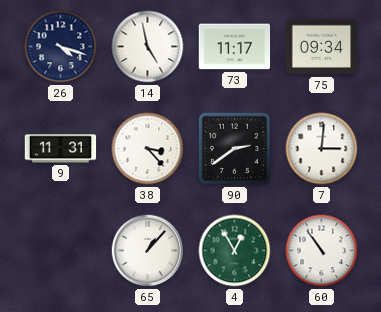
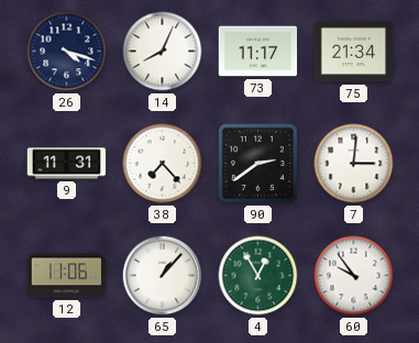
14: 4:58 -> 8:04
75: 09:34 -> 21:34
38: 3:23 -> 7:23
12: none -> 11:06
60: 10:54 -> 9:54
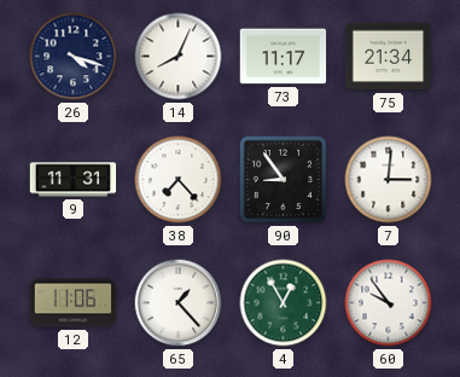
90: 2:39 -> 8:54
65: 1:07 -> 1:23
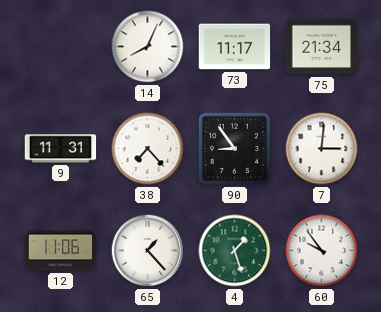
26: 4:18 -> none
4: 12:55 -> 1:27
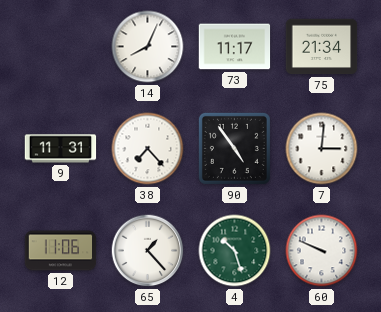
90: 8:54 -> 4:54
4: 1:27 -> 10:27
60: 9:54 -> 9:49
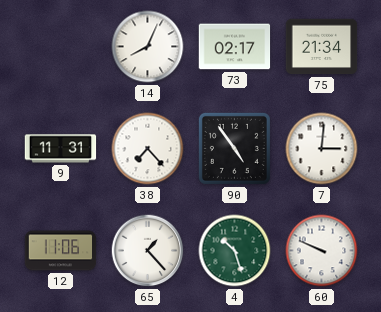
73: 11:17 -> 02:17
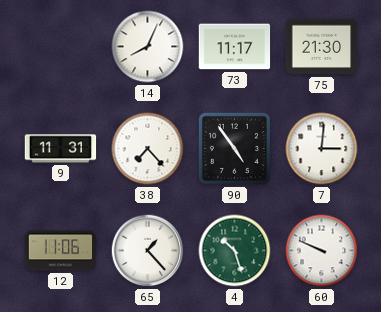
73: 02:17 -> 11:17
75: 21:34 -> 21:30
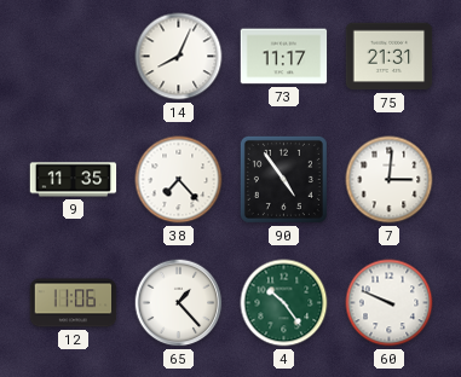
75: 21:30 -> 21:31
9: 11:31 -> 11:35
4: 10:27 -> 10:24
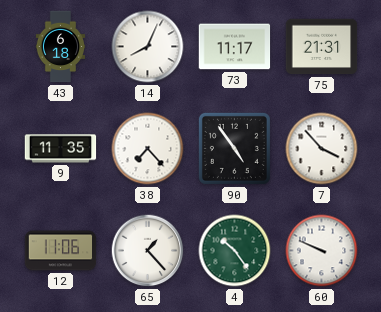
43: none -> 6:18
7: 3:01 -> 3:53
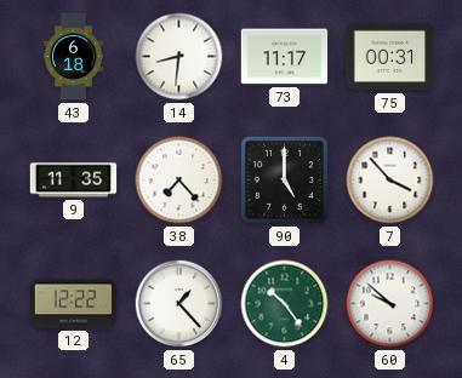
14: 8:04 -> 8:31
75: 21:31 -> 00:31
90: 4:54 -> 5:00
12: 11:06 -> 12:22
60: 9:49 -> 9:52
